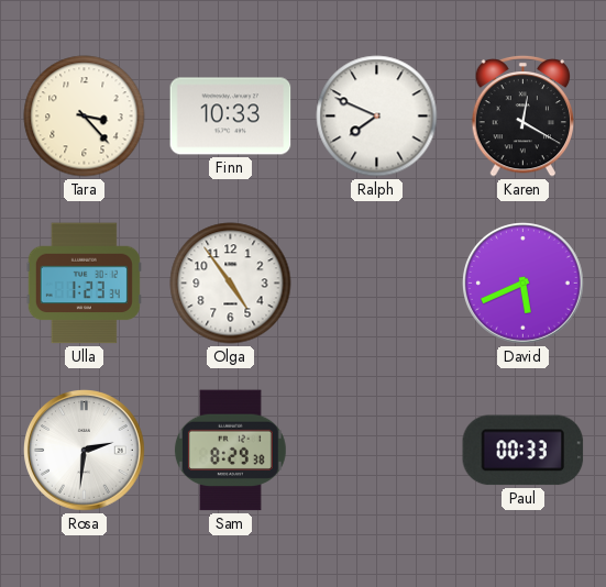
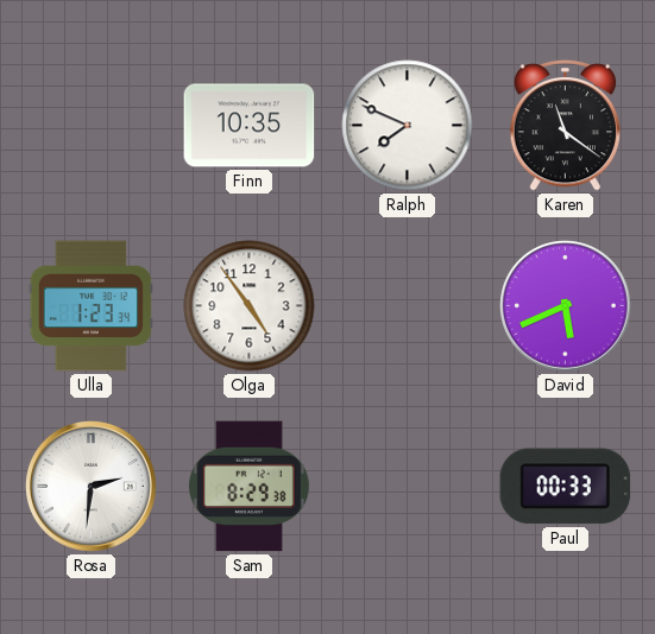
Tara: 3:23 -> none
Finn: 10:33 -> 10:35
Karen: 12:20 -> 11:21
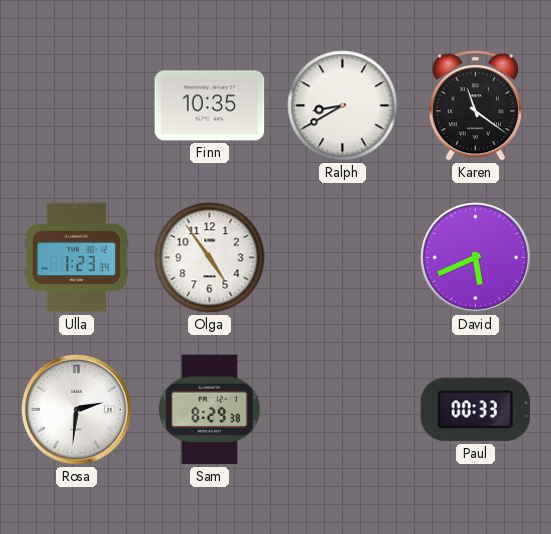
Ralph: 7:49 -> 8:40
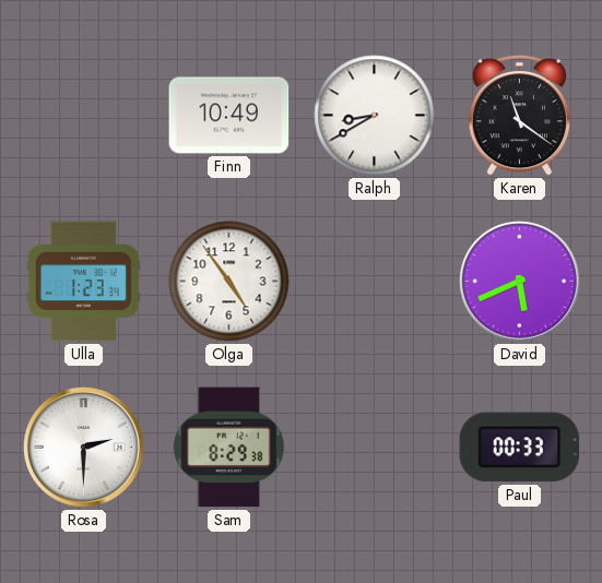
Finn: 10:35 -> 10:49
Rosa: 2:31 -> 2:30
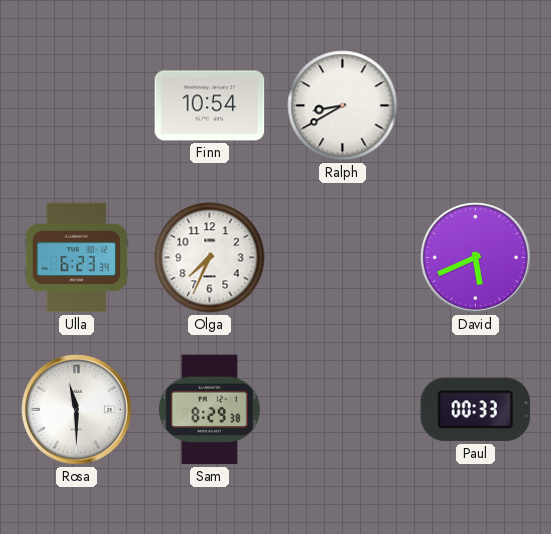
Finn: 10:49 -> 10:54
Karen: 11:21 -> none
Ulla: 1:23 -> 6:23
Olga: 4:54 -> 7:34
Rosa: 2:30 -> 11:30
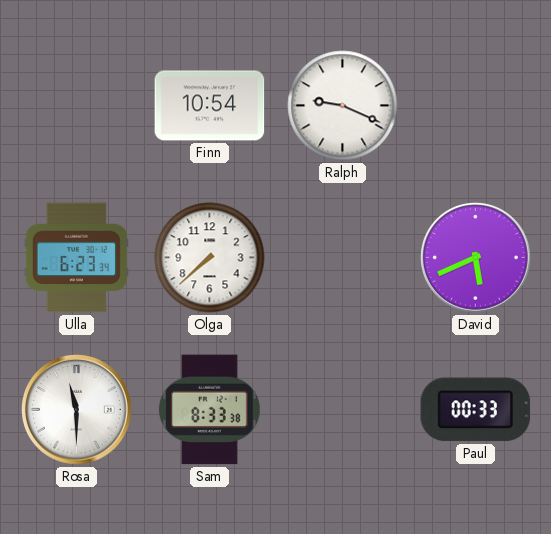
Ralph: 8:40 -> 9:19
Olga: 7:34 -> 7:38
Sam: 8:29 -> 8:33
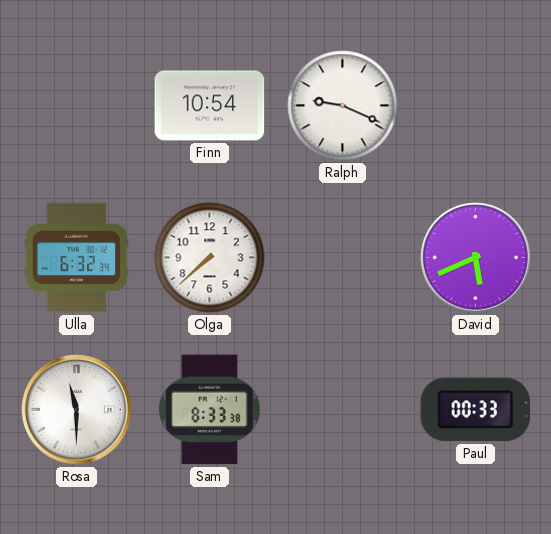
Ulla: 6:23 -> 6:32
